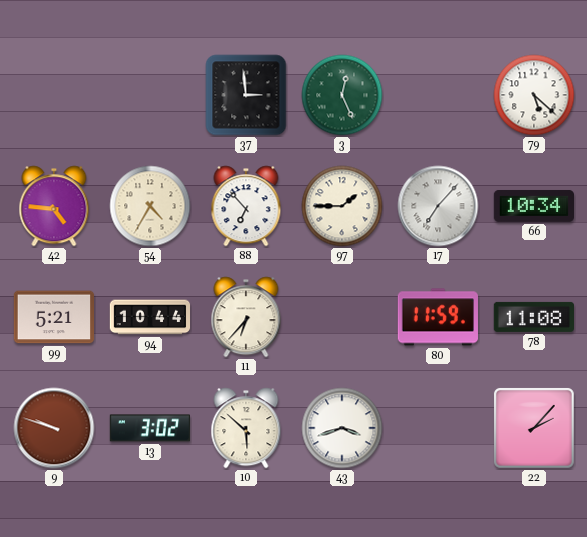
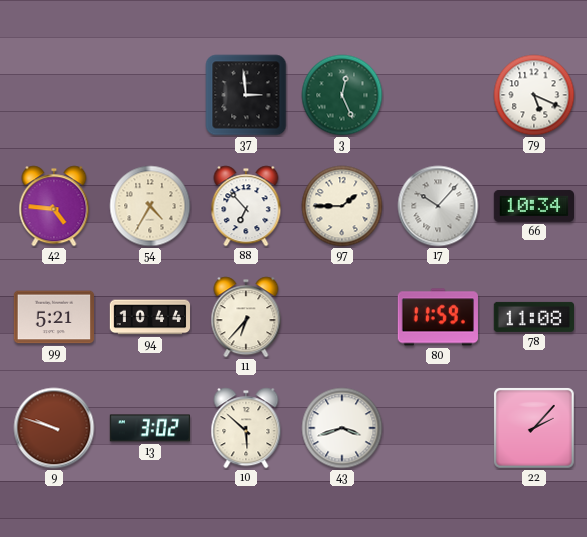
79: 5:22 -> 5:19
17: 7:07 -> 10:07
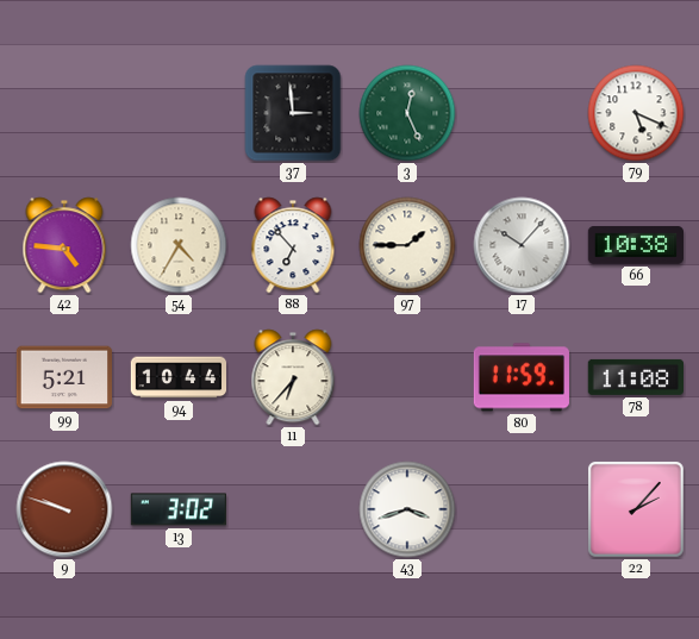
66: 10:34 -> 10:38
10: 5:52 -> none
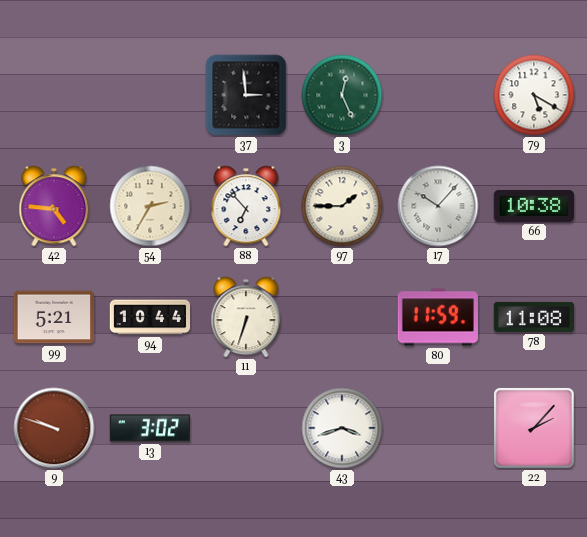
79: 5:19 -> 5:20
54: 4:35 -> 2:35
11: 6:37 -> 6:33
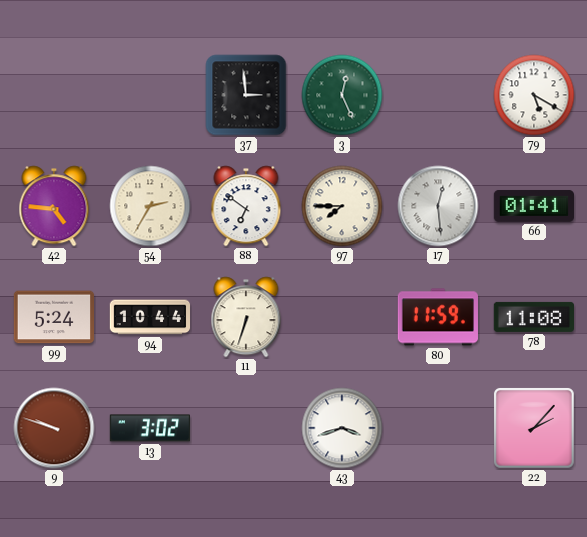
88: 6:53 -> 6:51
97: 1:45 -> 7:45
17: 10:07 -> 12:29
66: 10:38 -> 01:41
99: 5:21 -> 5:24
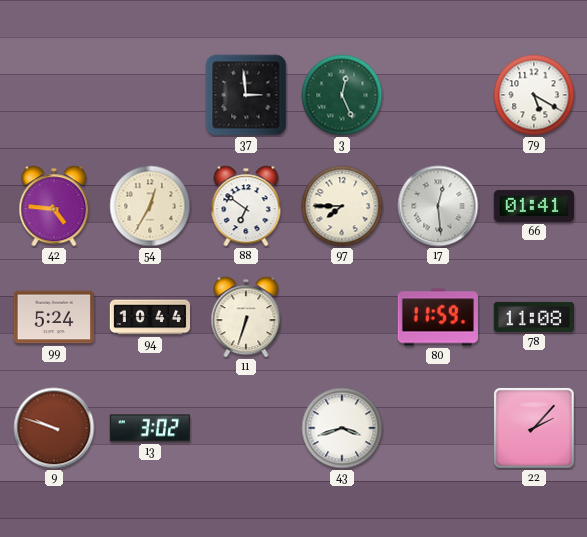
54: 2:35 -> 12:35
